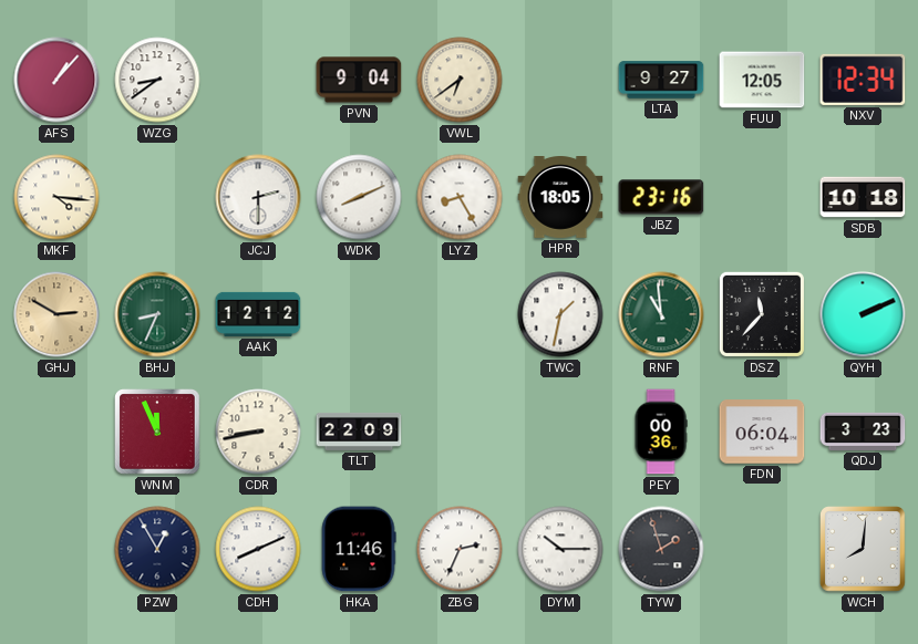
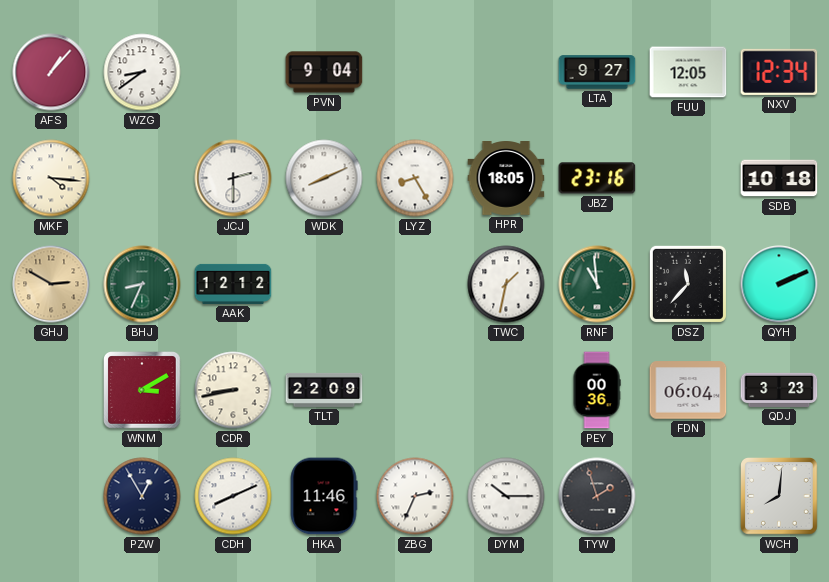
VWL: 6:39 -> none
WNM: 11:56 -> 3:10
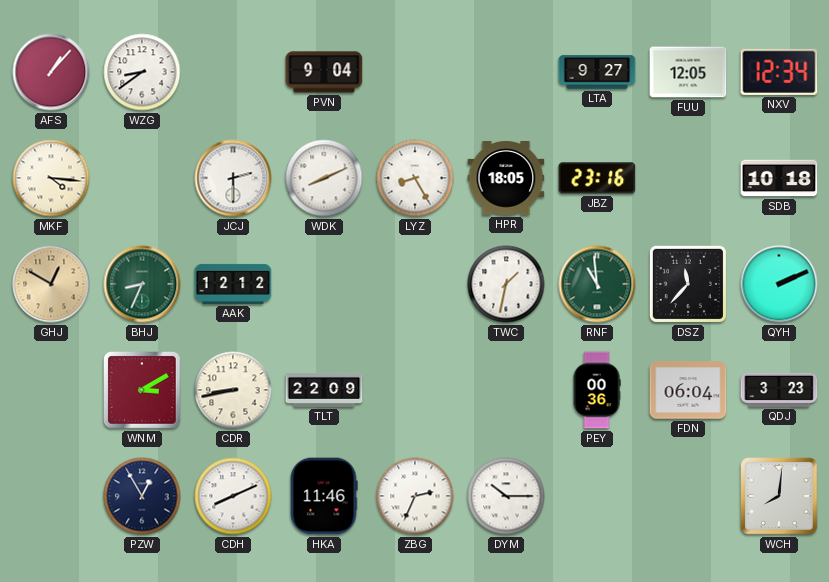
GHJ: 2:50 -> 12:50
TYW: 1:57 -> none
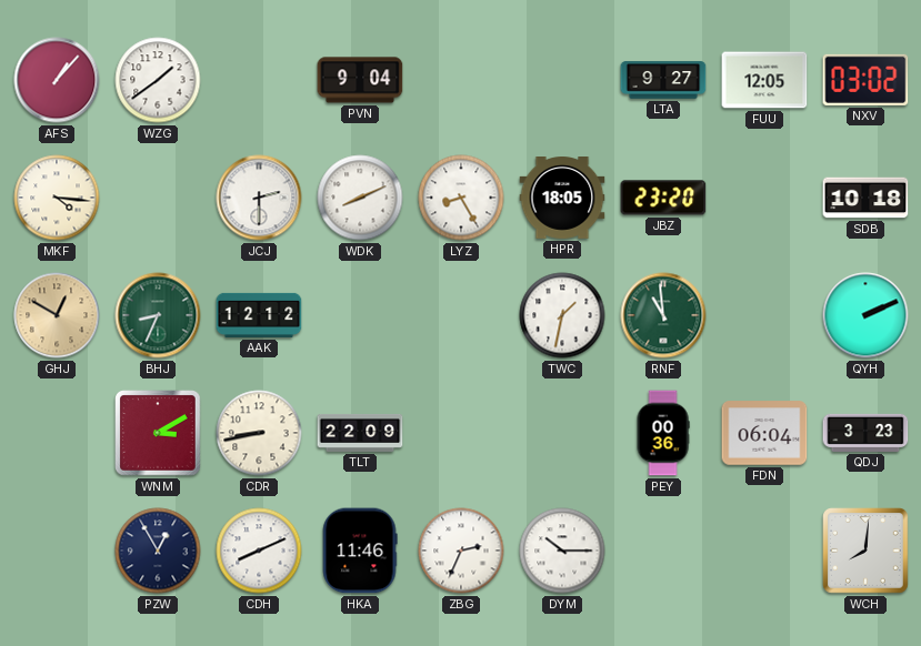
WZG: 8:39 -> 1:39
NXV: 12:34 -> 03:02
JBZ: 23:16 -> 23:20
DSZ: 11:37 -> none
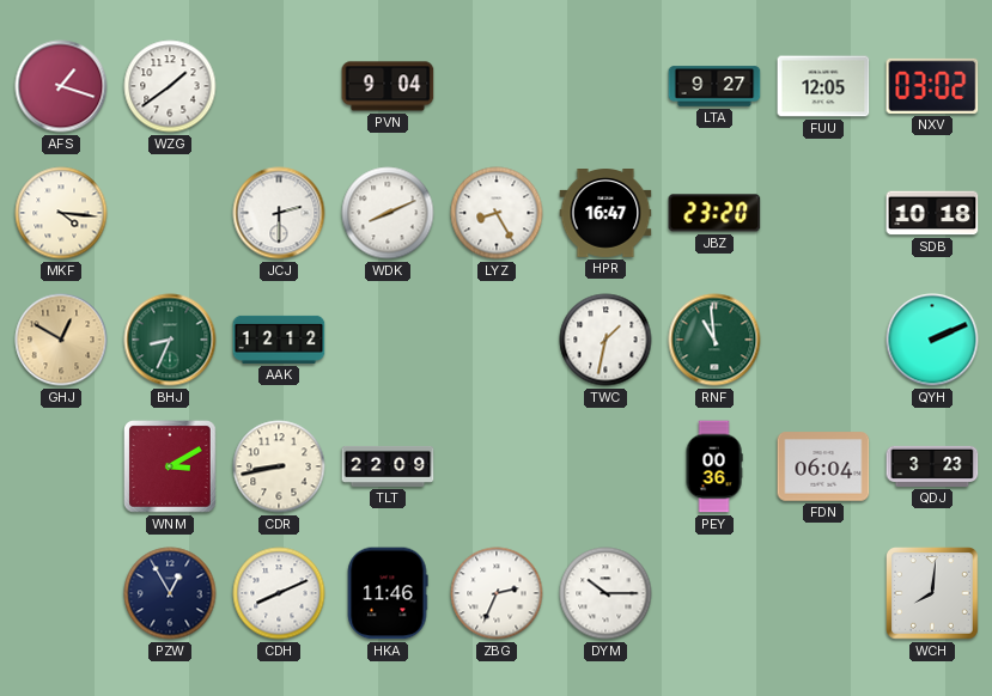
AFS: 1:07 -> 1:18
HPR: 18:05 -> 16:47
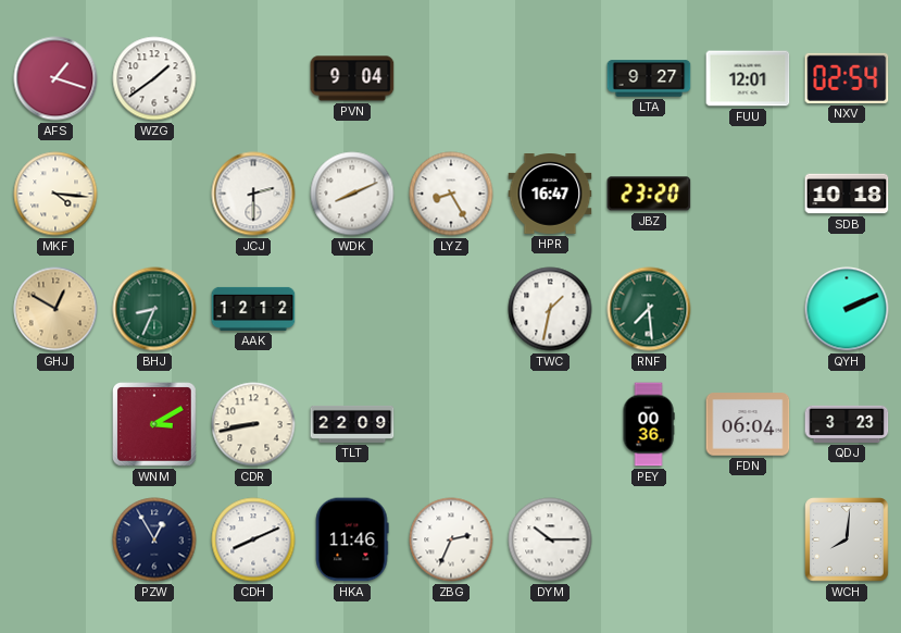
FUU: 12:05 -> 12:01
NXV: 03:02 -> 02:54
RNF: 10:59 -> 7:29
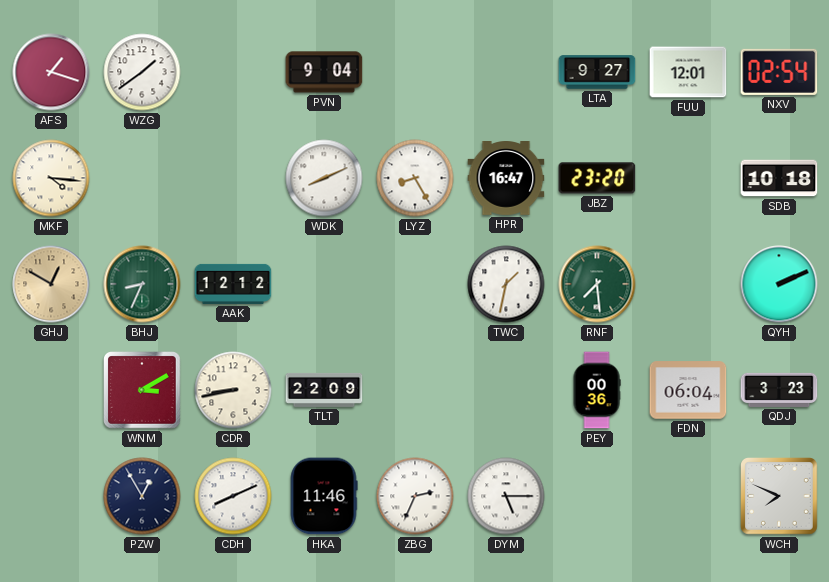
JCJ: 2:30 -> none
DYM: 10:15 -> 5:15
WCH: 8:01 -> 7:49
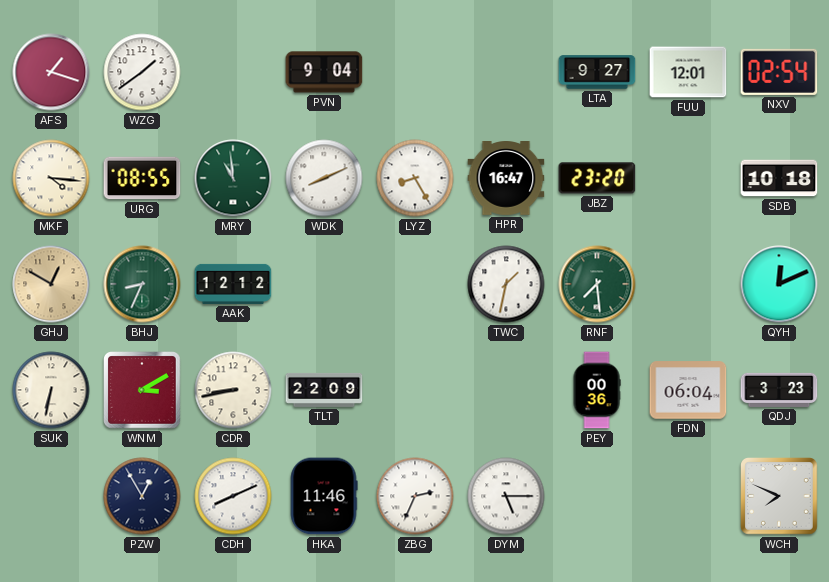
URG: none -> 08:55
MRY: none -> 10:59
QYH: 2:11 -> 12:11
SUK: none -> 6:32
